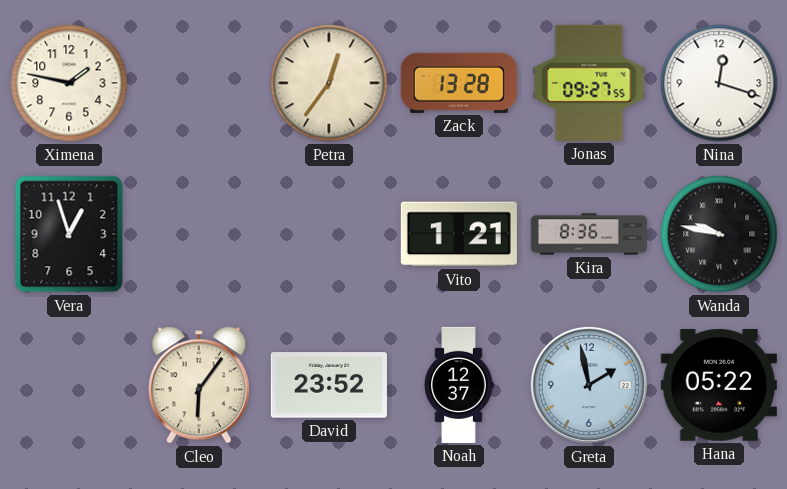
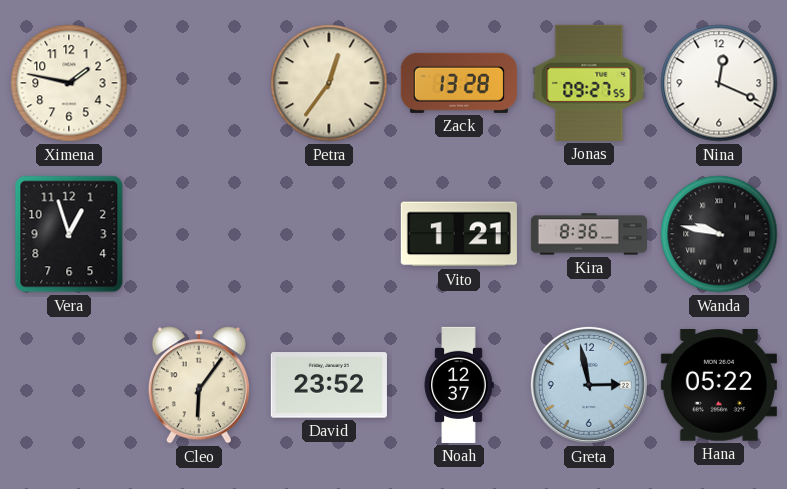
Nina: 12:18 -> 12:19
Greta: 1:58 -> 2:58
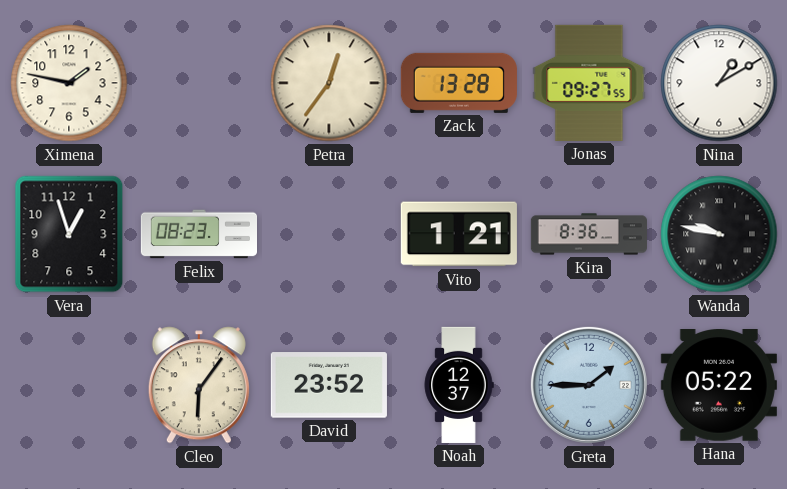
Nina: 12:19 -> 1:10
Felix: none -> 08:23
Greta: 2:58 -> 1:45
